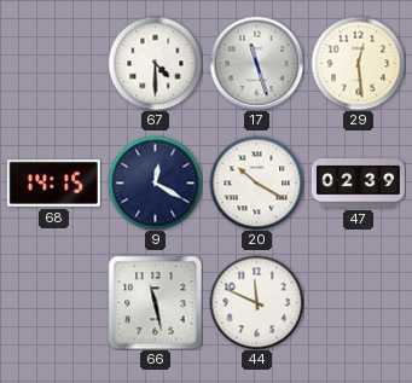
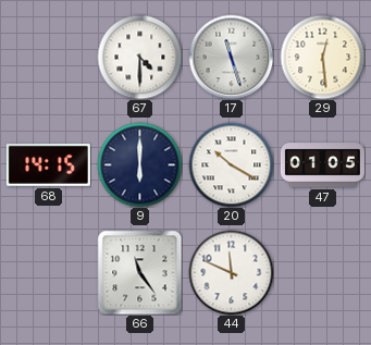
9: 12:20 -> 6:00
47: 02:39 -> 01:05
66: 11:28 -> 11:24
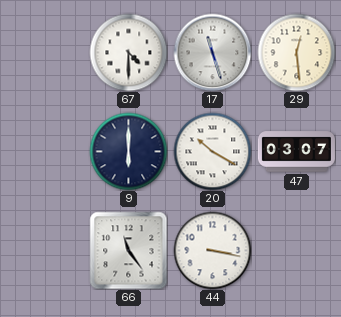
68: 14:15 -> none
47: 01:05 -> 03:07
44: 11:49 -> 3:17
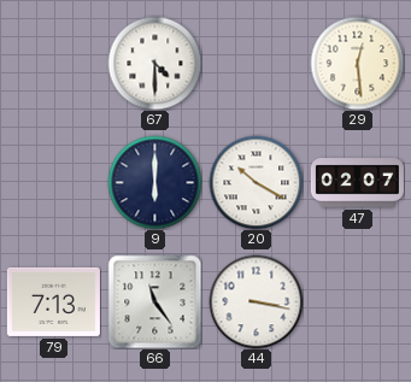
17: 11:27 -> none
47: 03:07 -> 02:07
79: none -> 7:13
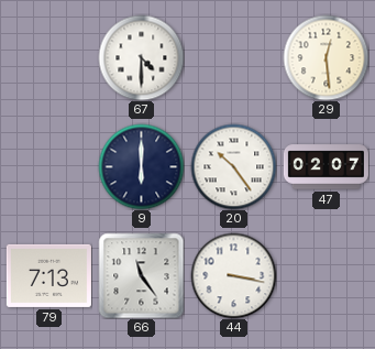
20: 10:20 -> 10:24
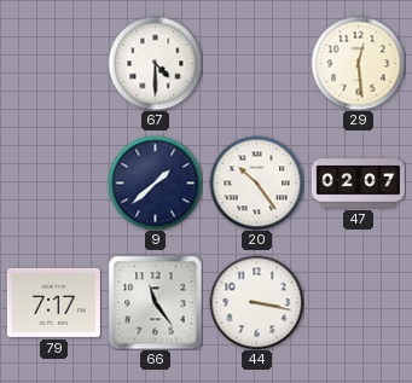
9: 6:00 -> 1:38
79: 7:13 -> 7:17
